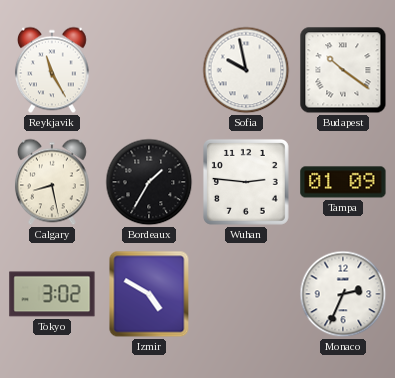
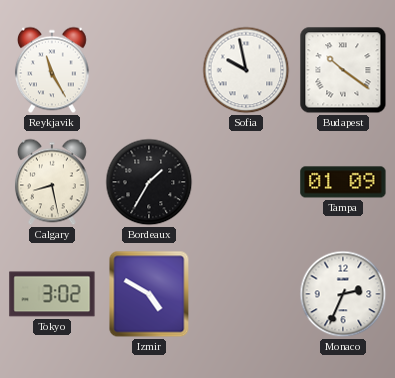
Wuhan: 2:46 -> none
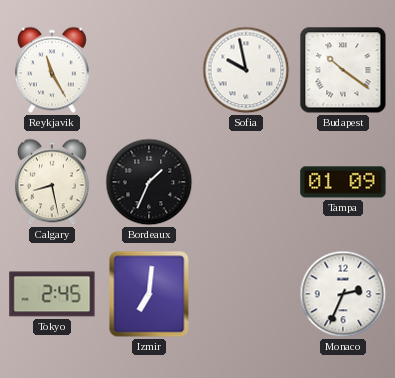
Bordeaux: 1:35 -> 1:34
Tokyo: 3:02 -> 2:45
Izmir: 4:50 -> 7:01
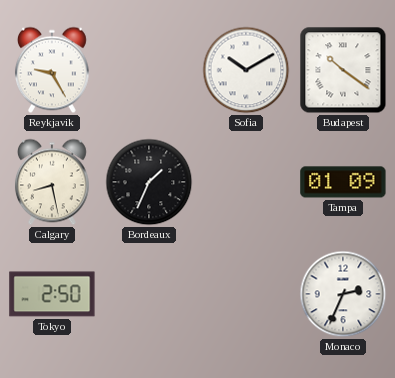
Reykjavik: 11:25 -> 9:25
Sofia: 9:58 -> 10:10
Tokyo: 2:45 -> 2:50
Izmir: 7:01 -> none
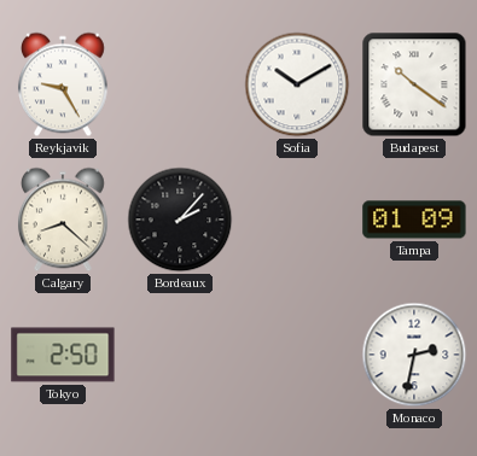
Calgary: 8:28 -> 8:22
Bordeaux: 1:34 -> 2:07
Monaco: 2:34 -> 2:32
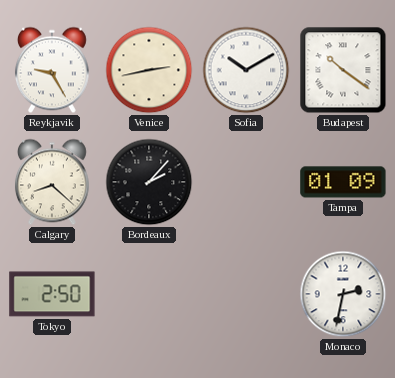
Venice: none -> 2:43
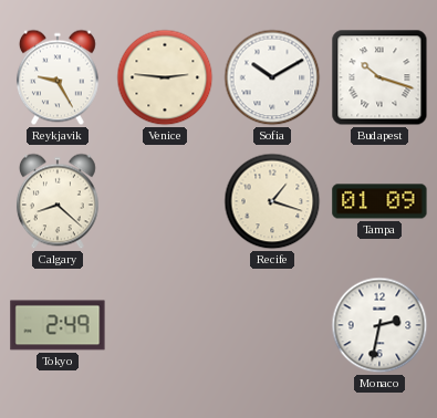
Venice: 2:43 -> 2:46
Budapest: 10:21 -> 10:18
Bordeaux: 2:07 -> none
Recife: none -> 1:18
Tokyo: 2:50 -> 2:49
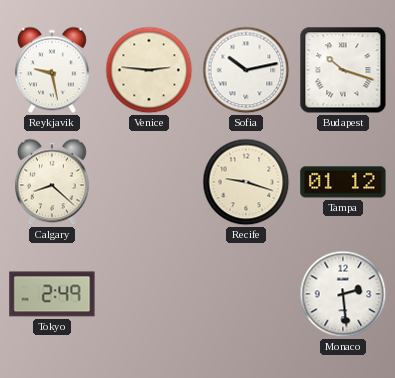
Reykjavik: 9:25 -> 9:28
Sofia: 10:10 -> 10:13
Recife: 1:18 -> 9:18
Tampa: 01:09 -> 01:12
Monaco: 2:32 -> 2:29
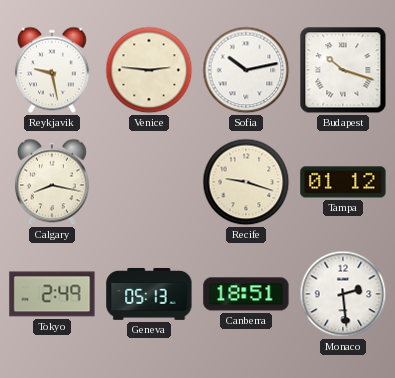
Calgary: 8:22 -> 8:17
Geneva: none -> 05:13
Canberra: none -> 18:51
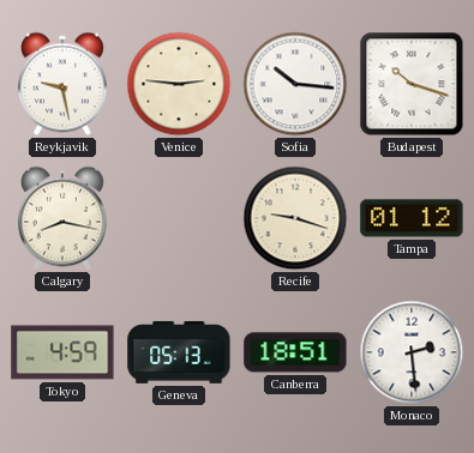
Sofia: 10:13 -> 10:16
Tokyo: 2:49 -> 4:59
